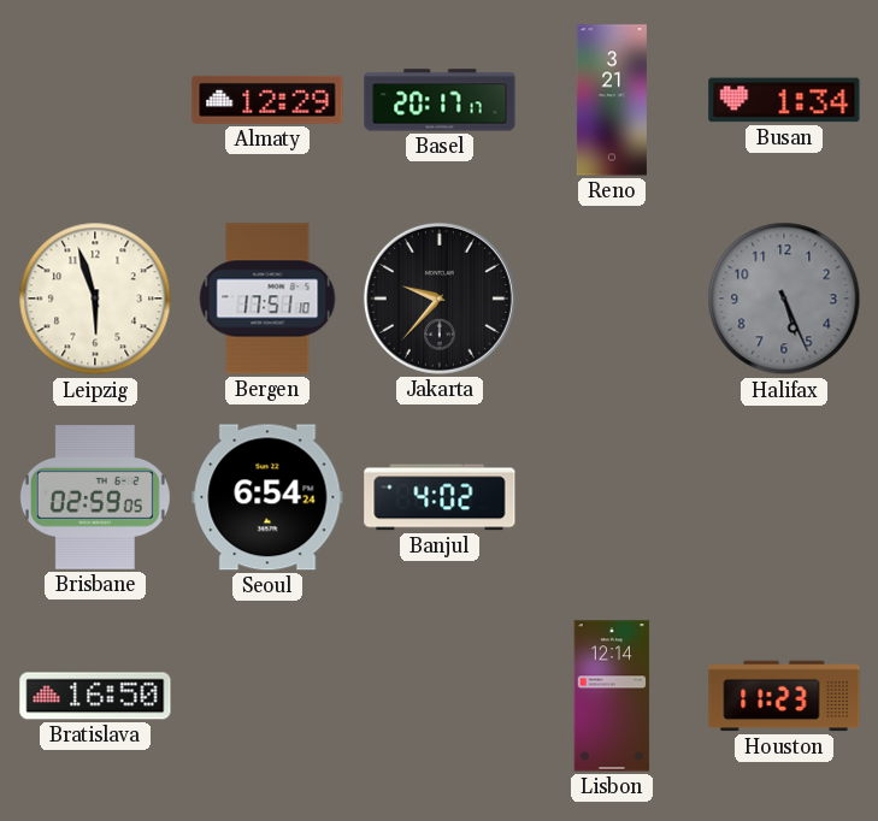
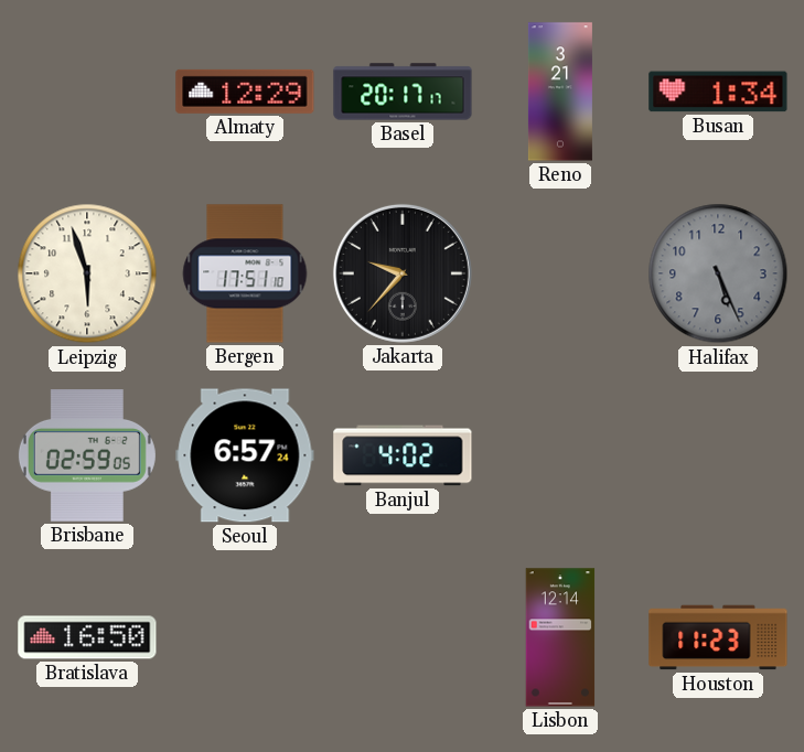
Seoul: 6:54 -> 6:57
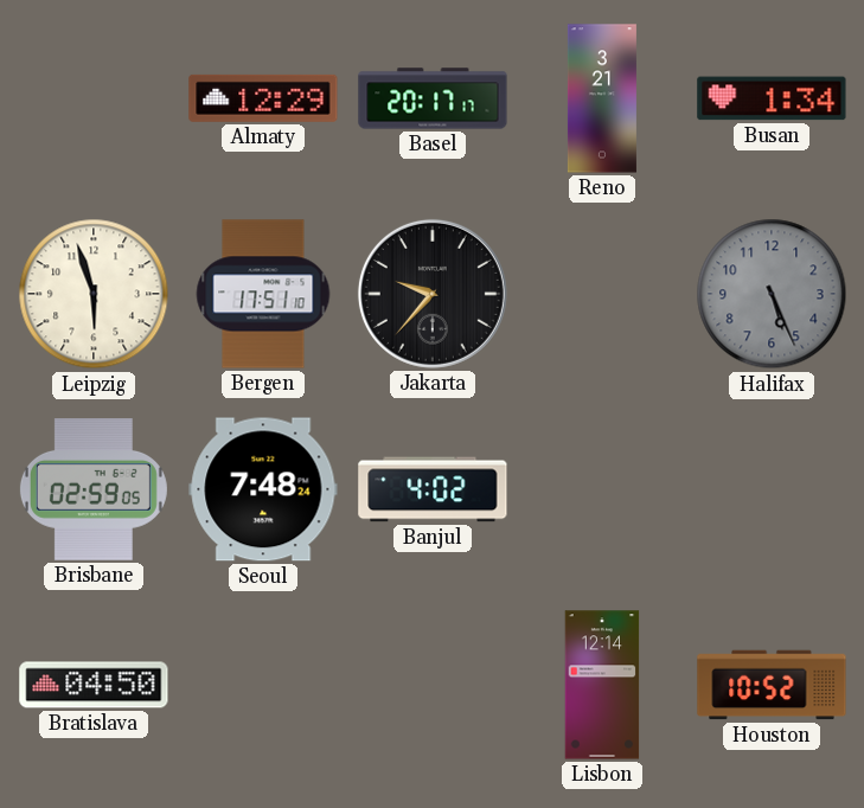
Seoul: 6:57 -> 7:48
Bratislava: 16:50 -> 04:50
Houston: 11:23 -> 10:52
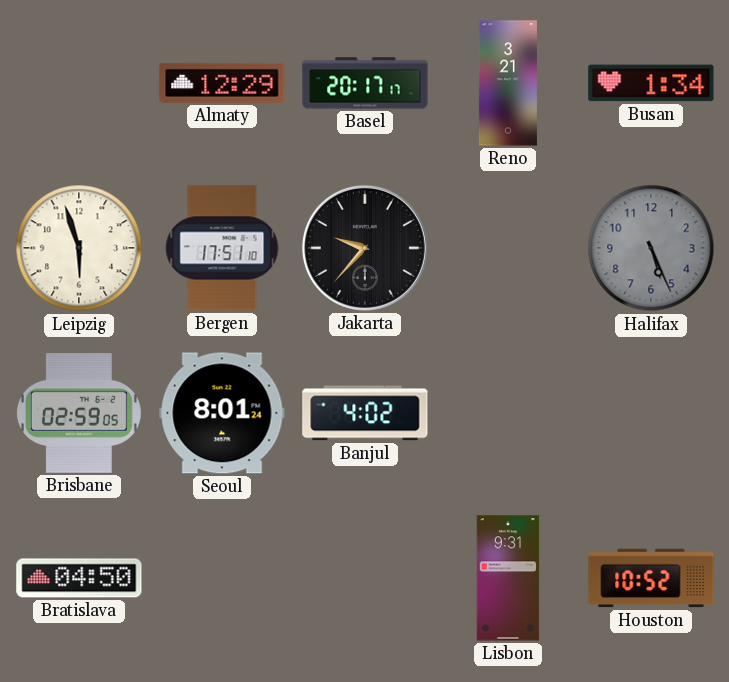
Seoul: 7:48 -> 8:01
Lisbon: 12:14 -> 9:31
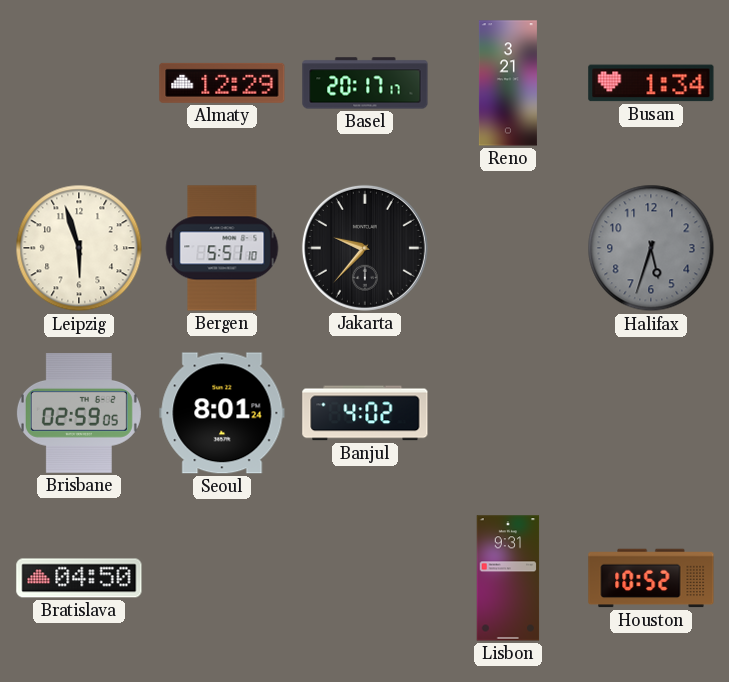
Bergen: 17:51 -> 5:51
Halifax: 5:26 -> 5:33
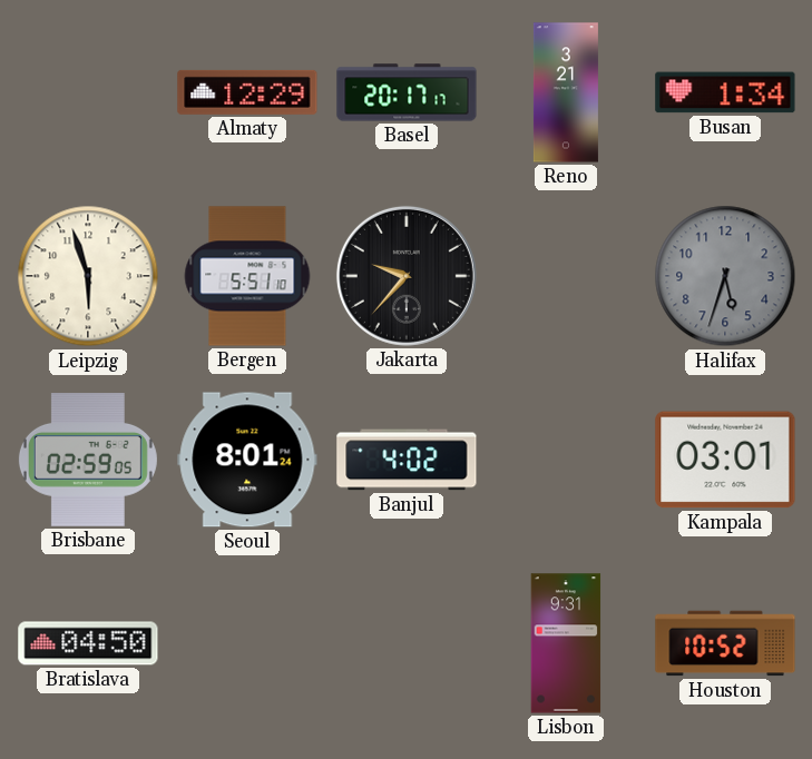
Kampala: none -> 03:01
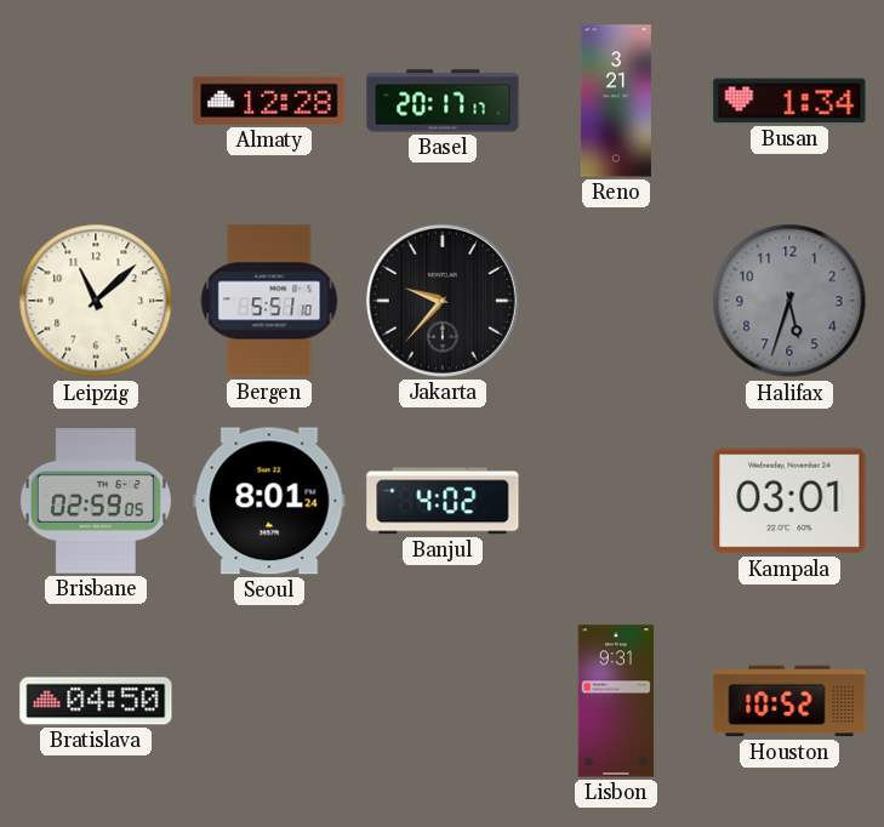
Almaty: 12:29 -> 12:28
Leipzig: 5:57 -> 11:08
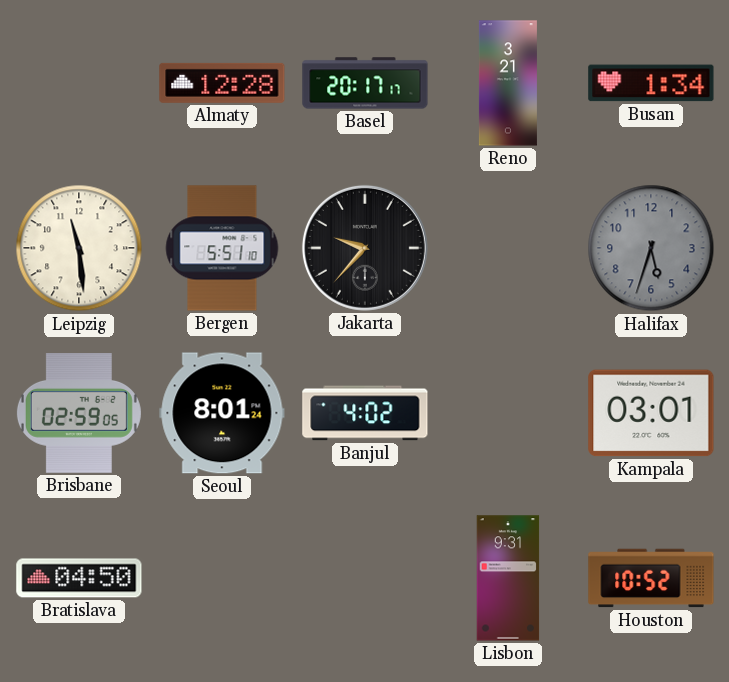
Leipzig: 11:08 -> 11:29
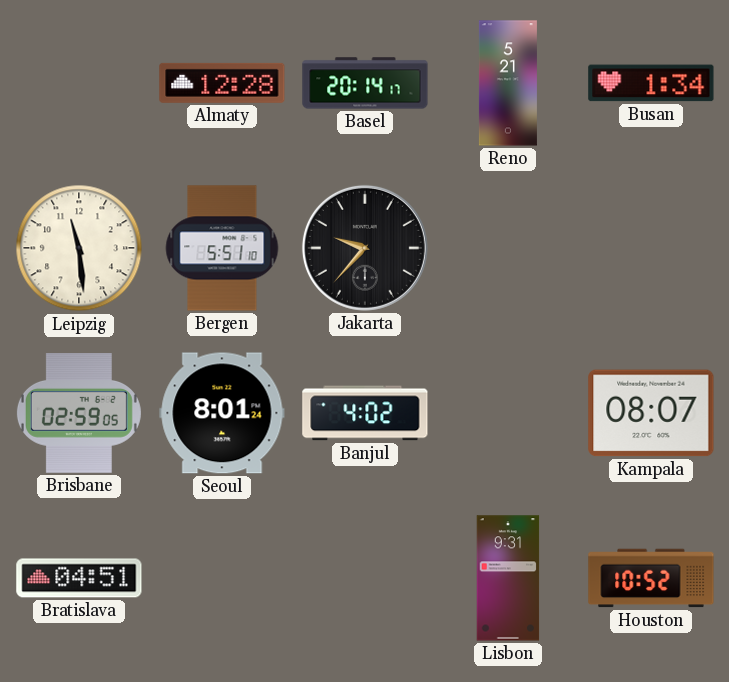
Basel: 20:17 -> 20:14
Reno: 3:21 -> 5:21
Halifax: 5:33 -> none
Kampala: 03:01 -> 08:07
Bratislava: 04:50 -> 04:51
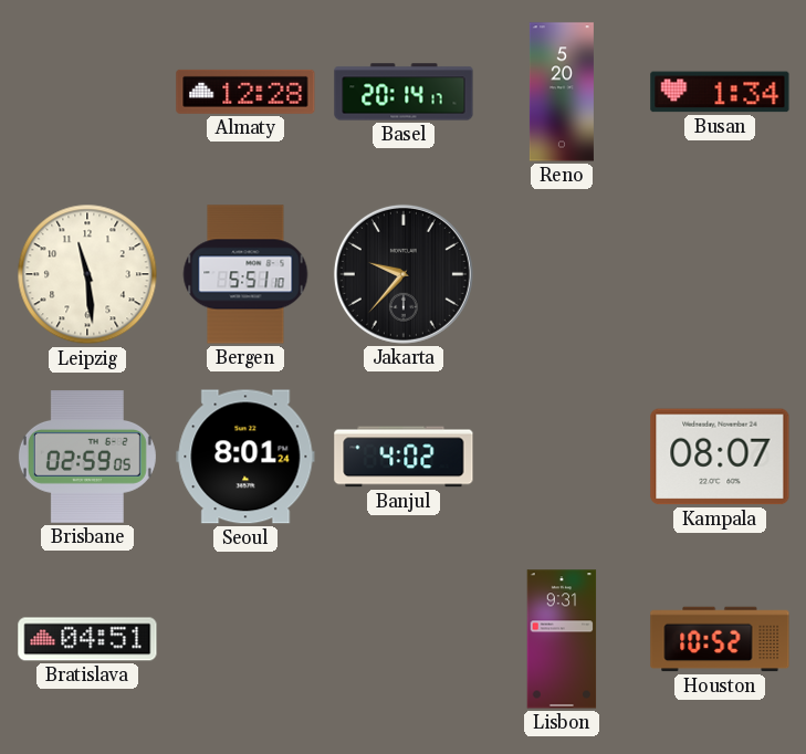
Reno: 5:21 -> 5:20
